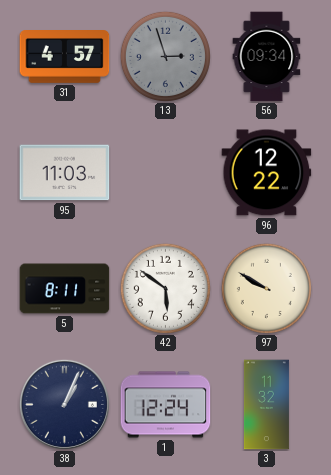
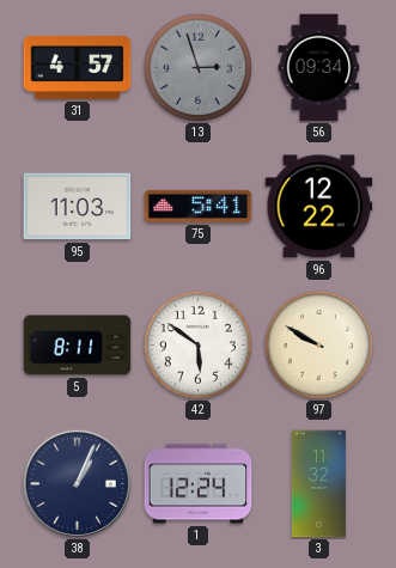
75: none -> 5:41
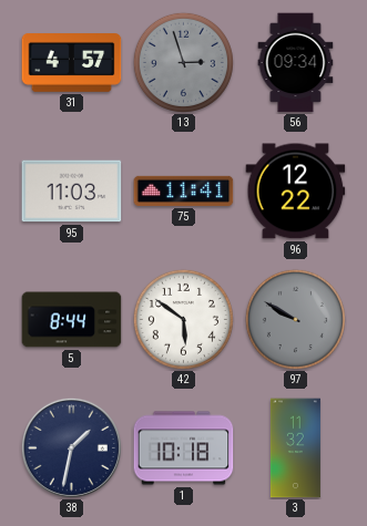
75: 5:41 -> 11:41
5: 8:11 -> 8:44
97 dial: cream -> grey
38: 1:04 -> 1:32
1: 12:24 -> 10:18
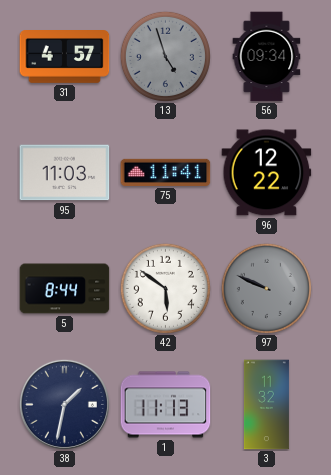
13: 2:57 -> 4:57
97: 9:50 -> 9:49
1: 10:18 -> 11:13
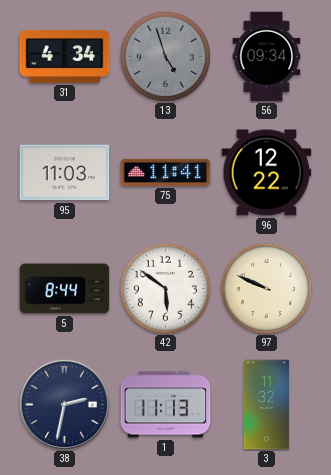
31: 4:57 -> 4:34
97 dial: grey -> cream
38: 1:32 -> 2:32
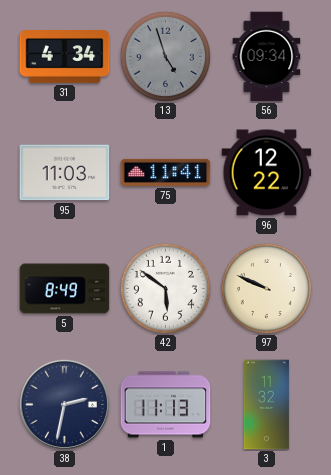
5: 8:44 -> 8:49
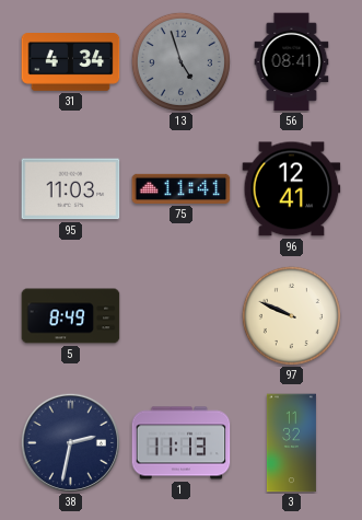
56: 09:34 -> 08:41
96: 12:22 -> 12:41
42: 5:51 -> none
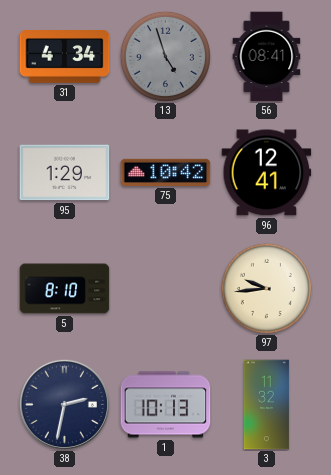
95: 11:03 -> 1:29
75: 11:41 -> 10:42
5: 8:49 -> 8:10
97: 9:49 -> 9:44
1: 11:13 -> 10:13
